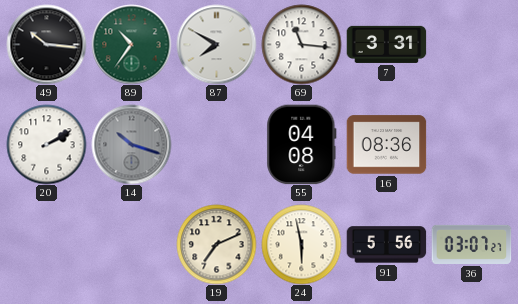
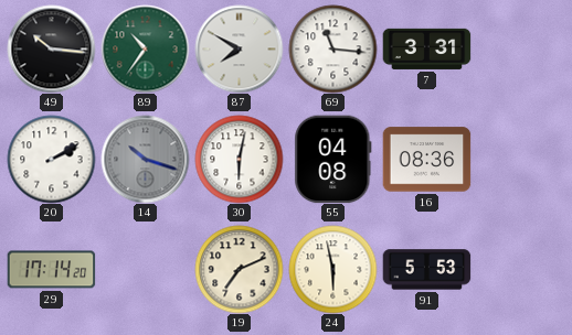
30: none -> 6:02
29: none -> 17:14
91: 5:56 -> 5:53
36: 03:07 -> none
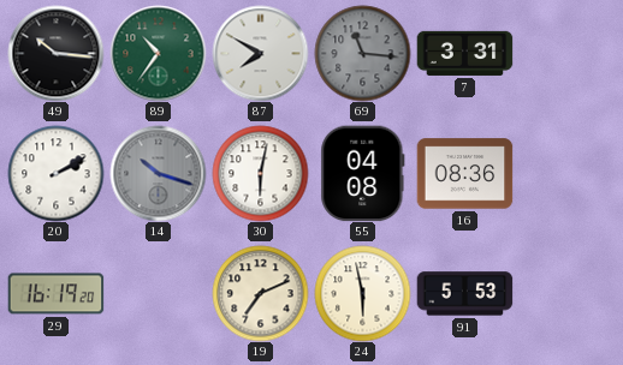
69 dial: white -> grey
29: 17:14 -> 16:19
